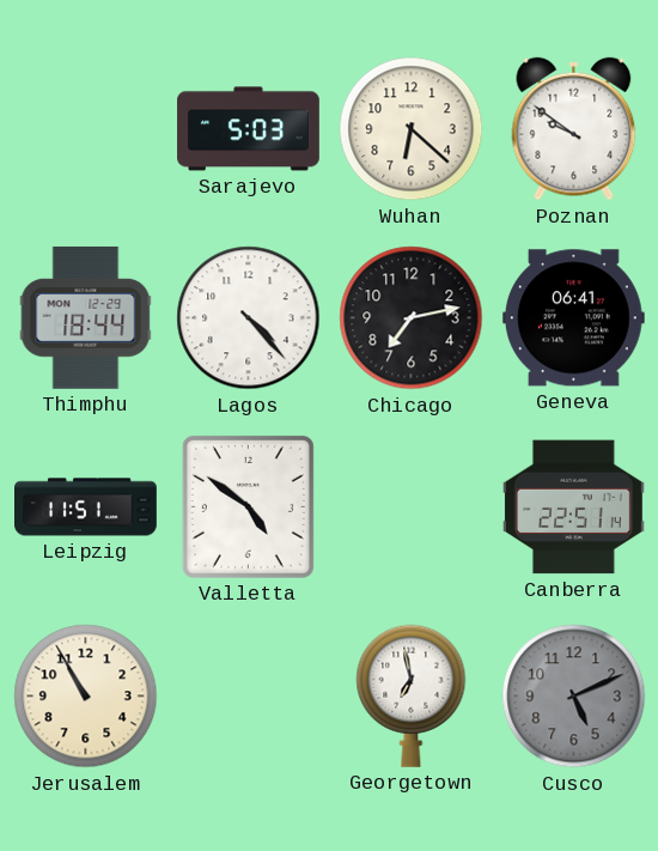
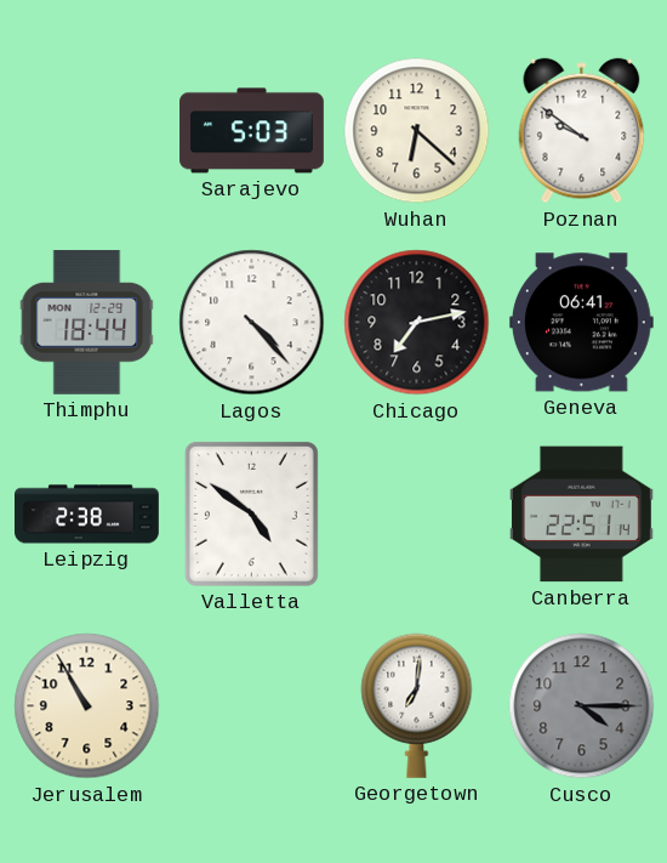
Leipzig: 11:51 -> 2:38
Georgetown: 6:58 -> 7:01
Cusco: 5:11 -> 4:15
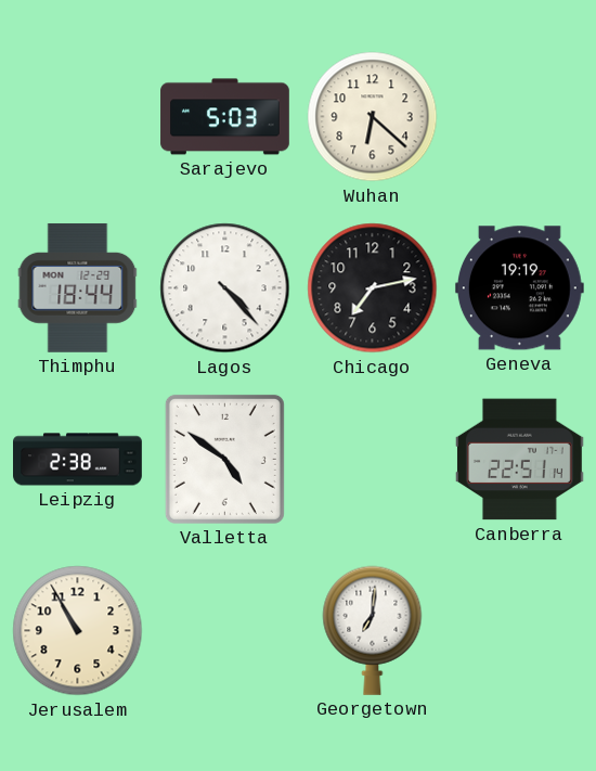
Poznan: 9:51 -> none
Geneva: 06:41 -> 19:19
Cusco: 4:15 -> none
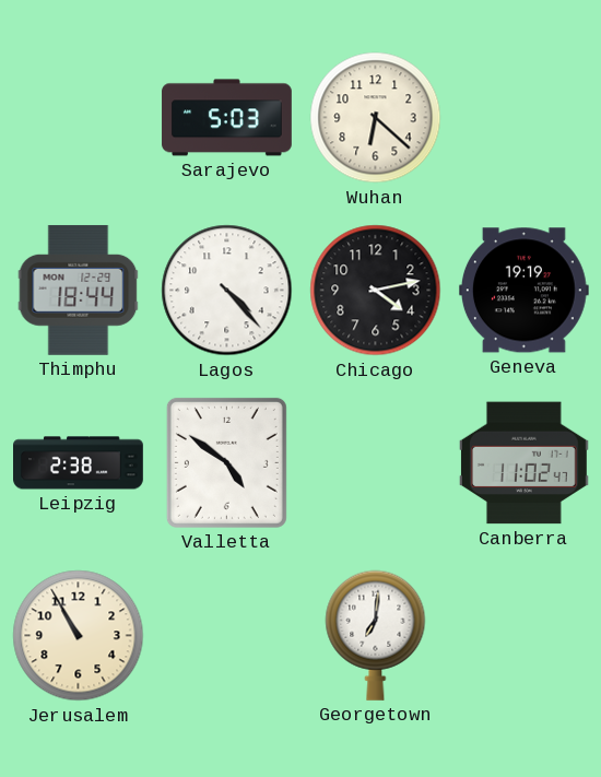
Chicago: 7:13 -> 4:13
Canberra: 22:51 -> 11:02
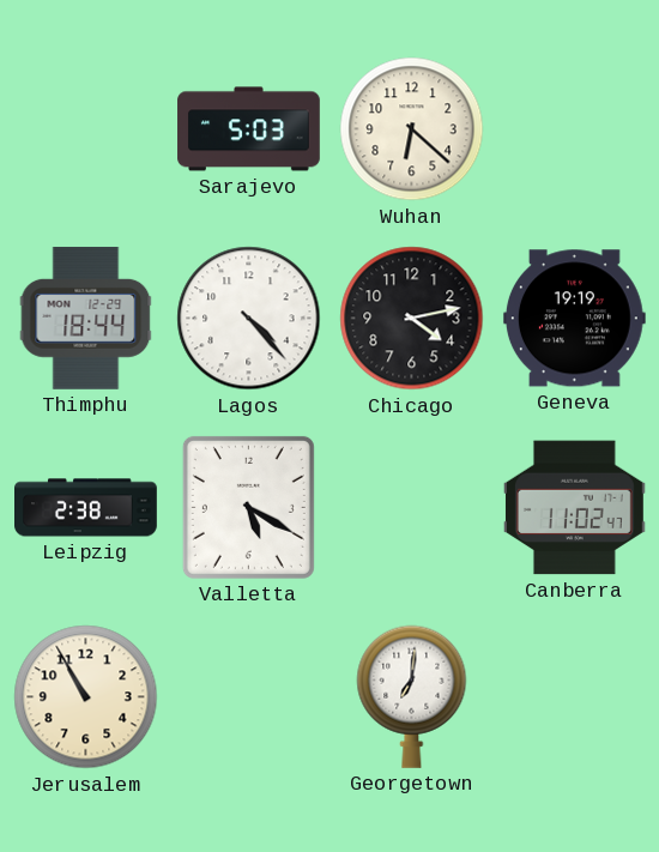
Valletta: 4:51 -> 5:20
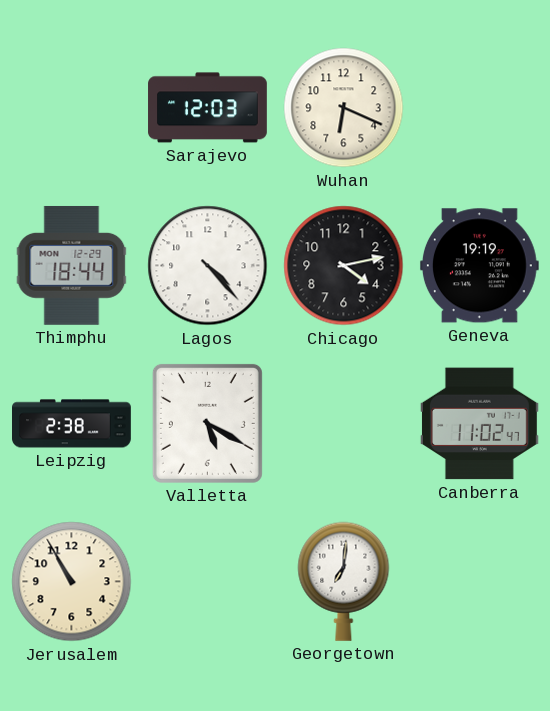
Sarajevo: 5:03 -> 12:03
Wuhan: 6:22 -> 6:19
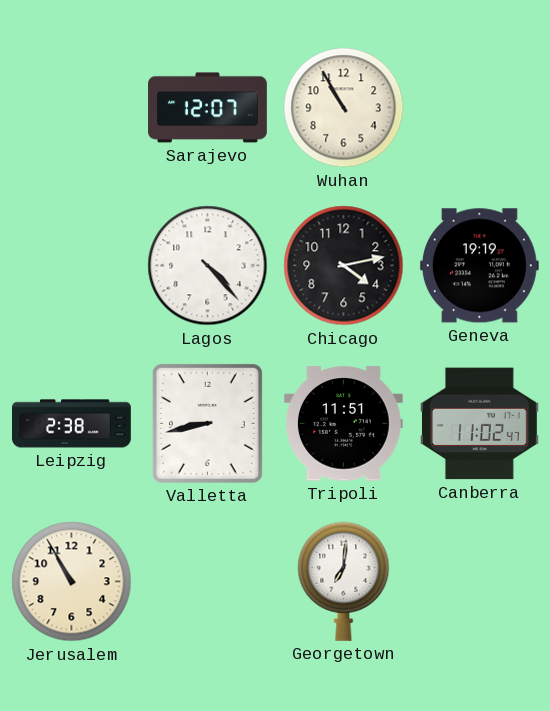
Sarajevo: 12:03 -> 12:07
Wuhan: 6:19 -> 10:55
Thimphu: 18:44 -> none
Valletta: 5:20 -> 8:43
Tripoli: none -> 11:51
